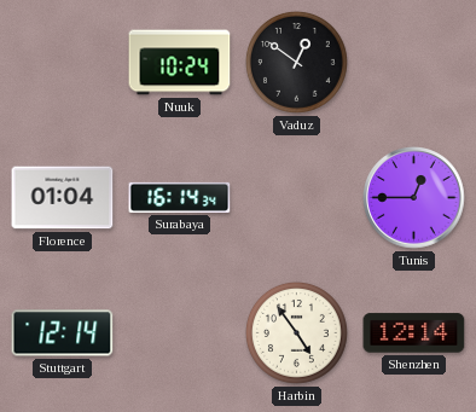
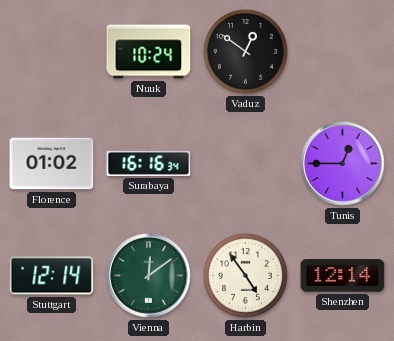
Florence: 01:04 -> 01:02
Surabaya: 16:14 -> 16:16
Vienna: none -> 12:09
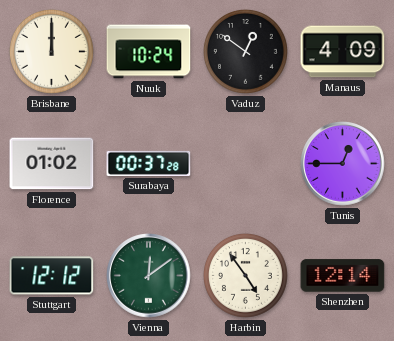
Brisbane: none -> 12:00
Manaus: none -> 4:09
Surabaya: 16:16 -> 00:37
Stuttgart: 12:14 -> 12:12
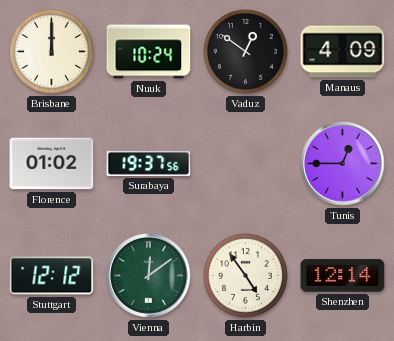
Surabaya: 00:37 -> 19:37
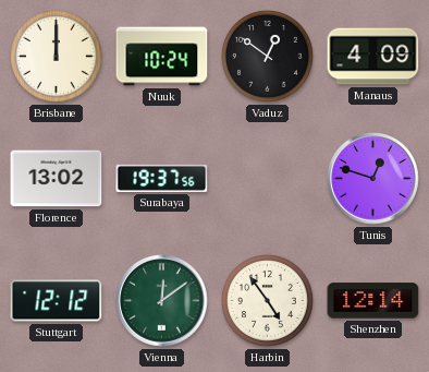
Florence: 01:02 -> 13:02
Tunis: 12:45 -> 12:48
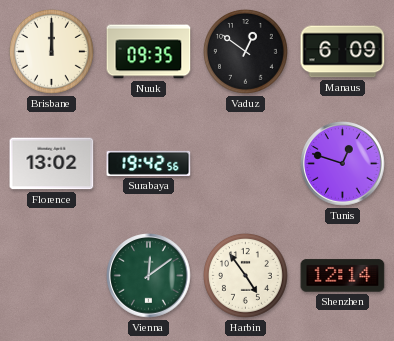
Nuuk: 10:24 -> 09:35
Manaus: 4:09 -> 6:09
Surabaya: 19:37 -> 19:42
Stuttgart: 12:12 -> none
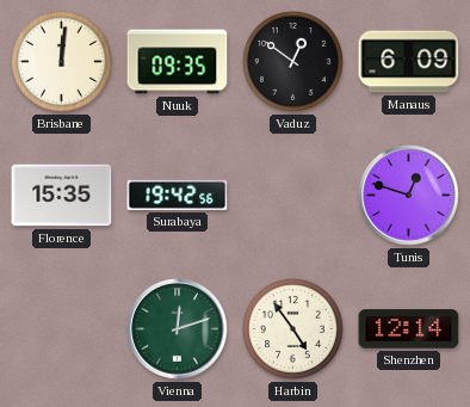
Brisbane: 12:00 -> 12:01
Florence: 13:02 -> 15:35
Vienna: 12:09 -> 12:12
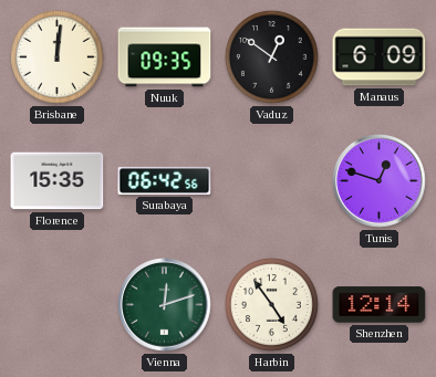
Surabaya: 19:42 -> 06:42
